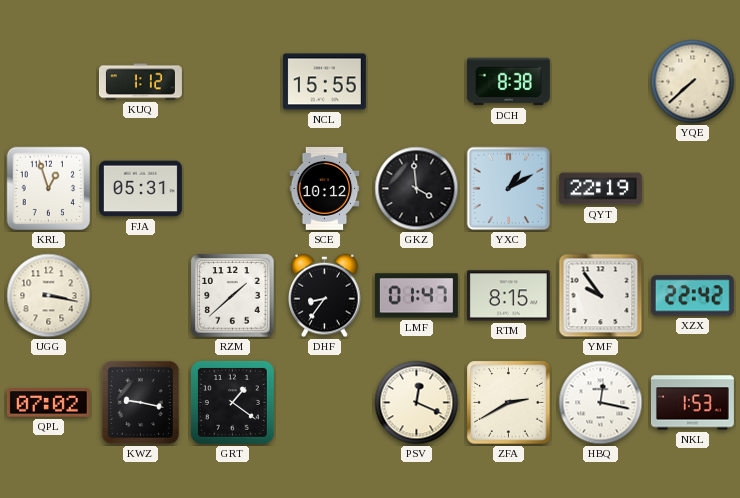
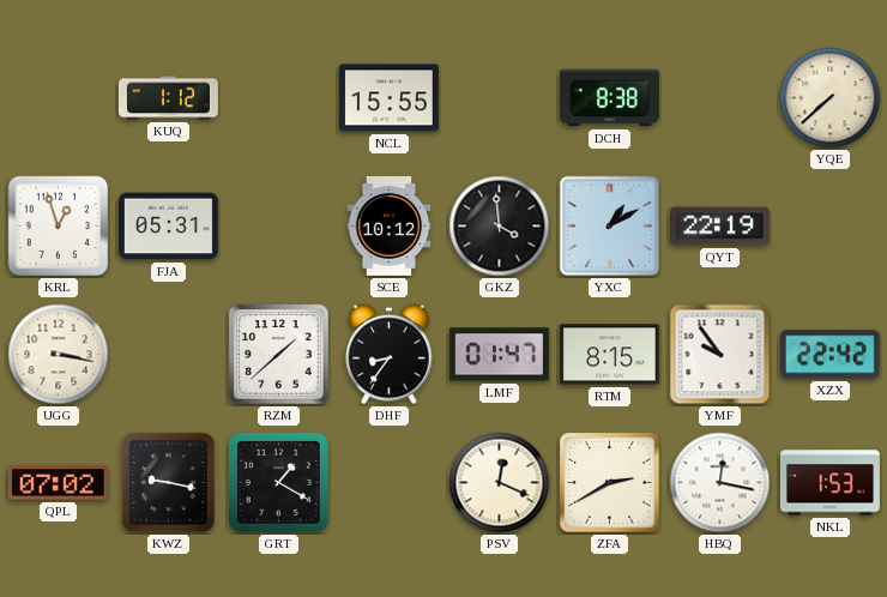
GRT: 1:21 -> 1:20
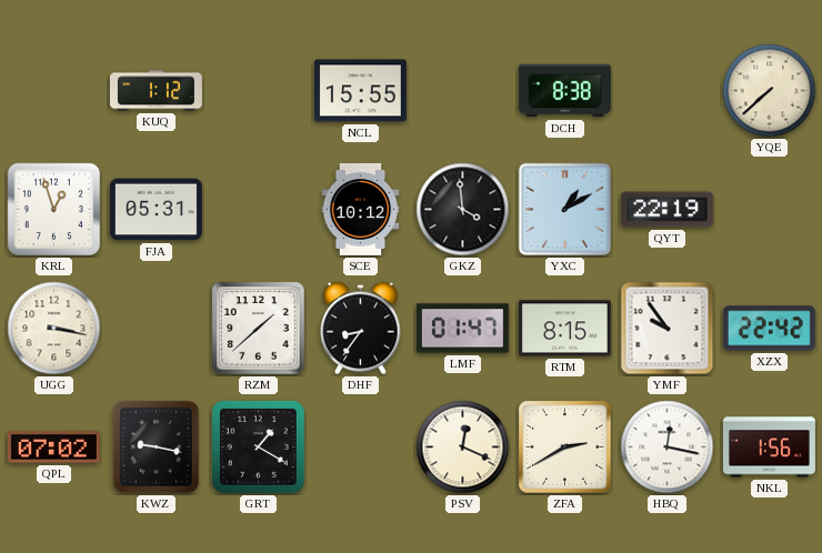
NKL: 1:53 -> 1:56
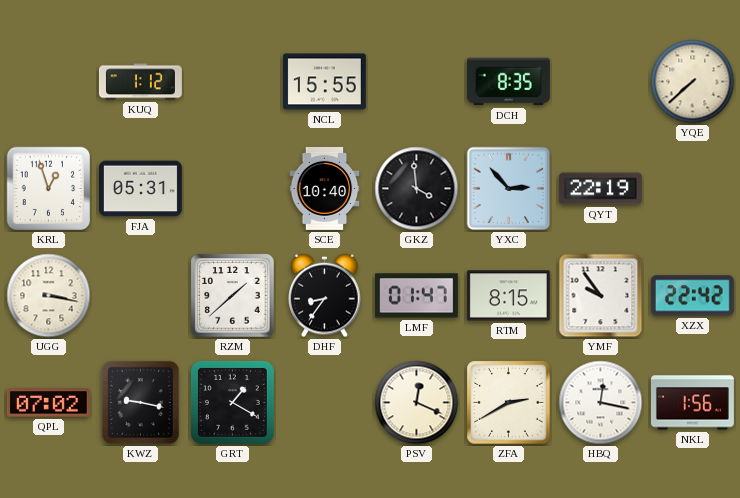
DCH: 8:38 -> 8:35
SCE: 10:12 -> 10:40
YXC: 1:10 -> 2:53
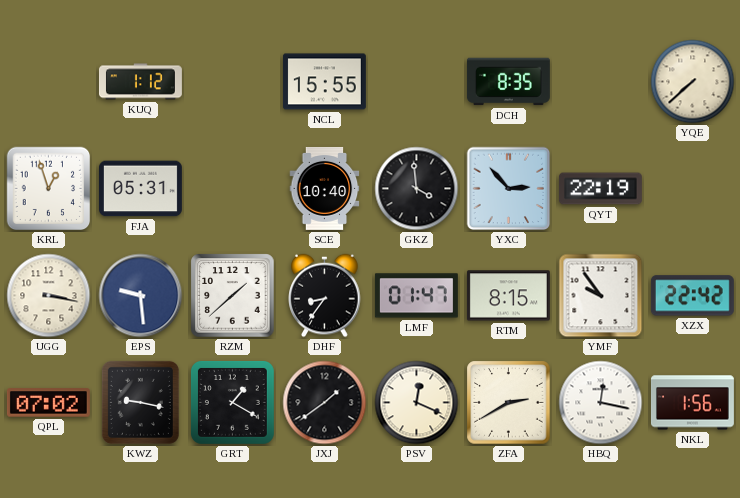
EPS: none -> 9:29
JXJ: none -> 1:39
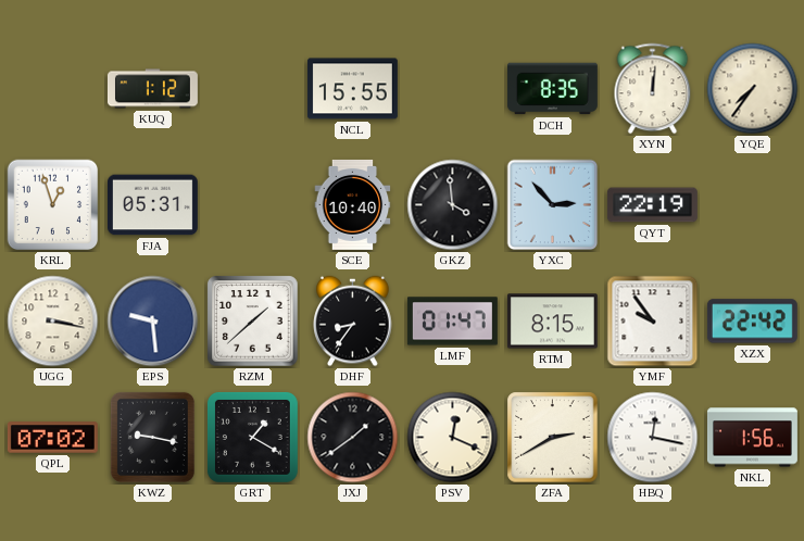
XYN: none -> 12:01
YQE: 7:38 -> 7:36
